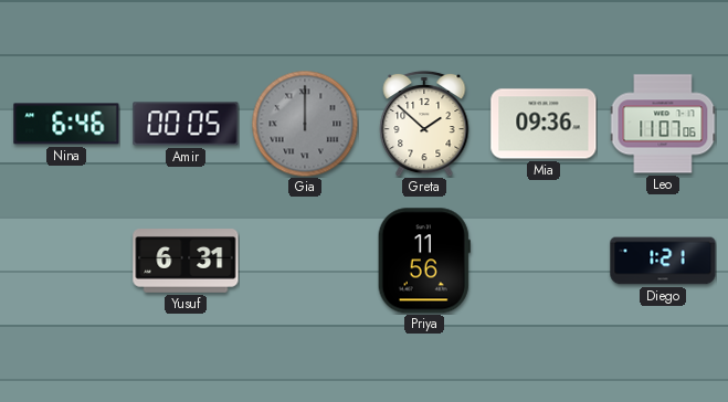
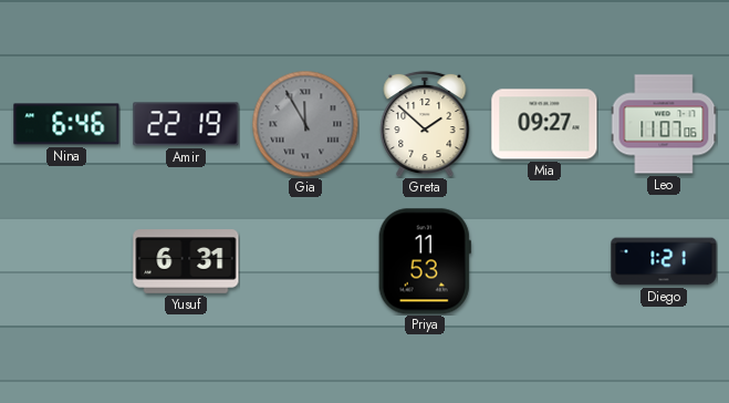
Amir: 00:05 -> 22:19
Gia: 12:00 -> 11:55
Mia: 09:36 -> 09:27
Priya: 11:56 -> 11:53
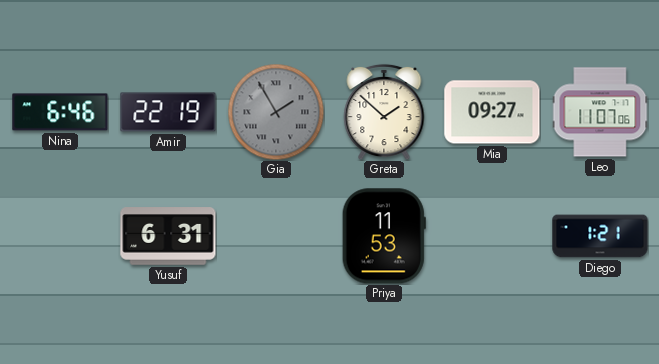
Gia: 11:55 -> 1:55
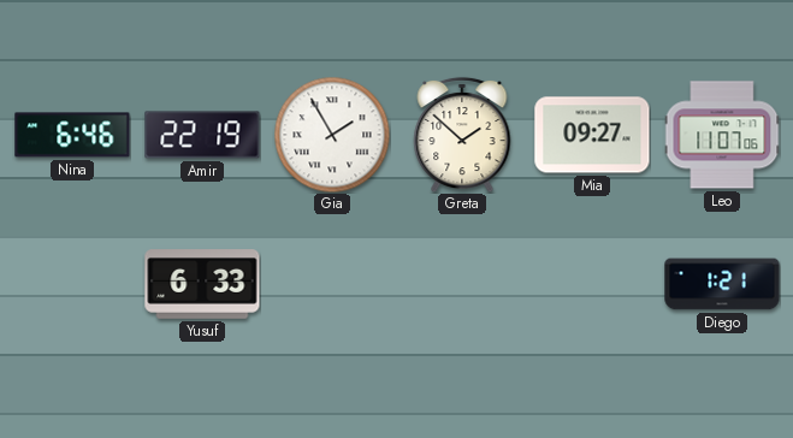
Gia dial: grey -> white
Yusuf: 6:31 -> 6:33
Priya: 11:53 -> none
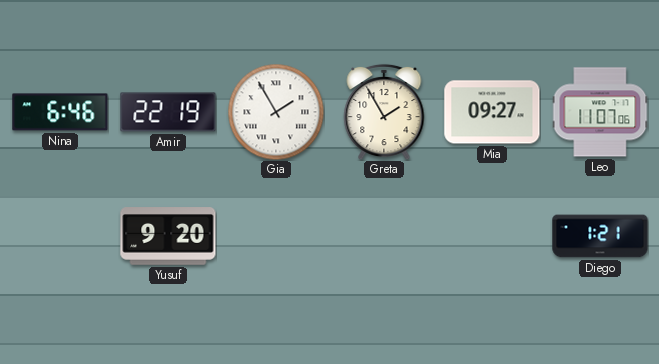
Greta: 1:52 -> 1:55
Yusuf: 6:33 -> 9:20
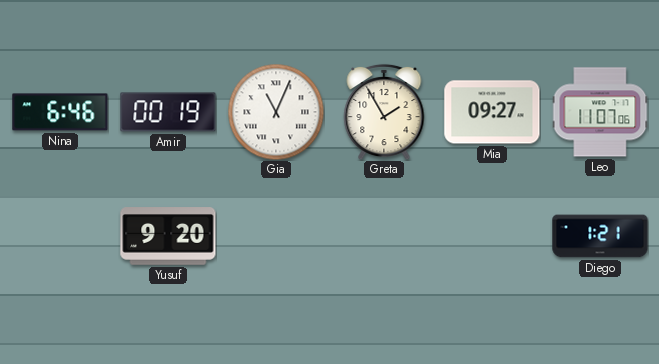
Amir: 22:19 -> 00:19
Gia: 1:55 -> 11:04
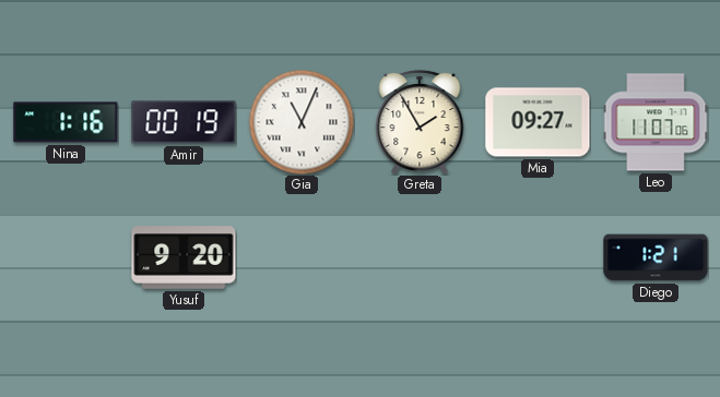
Nina: 6:46 -> 1:16
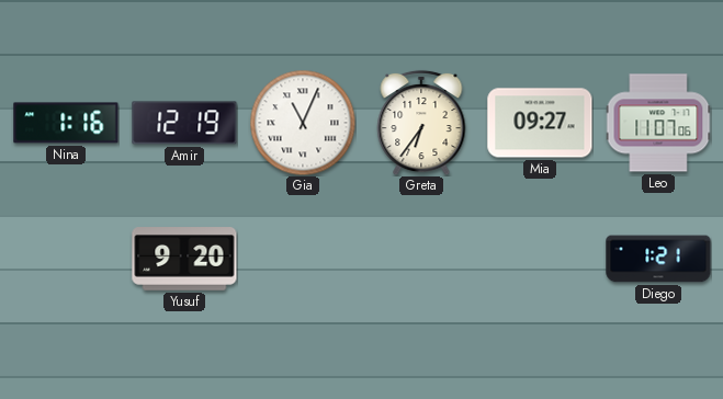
Amir: 00:19 -> 12:19
Greta: 1:55 -> 6:36
